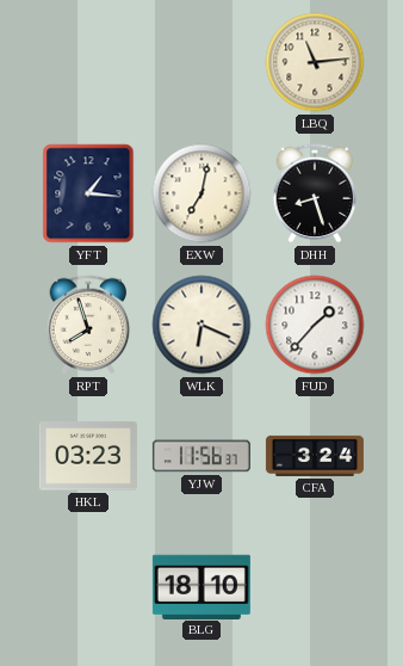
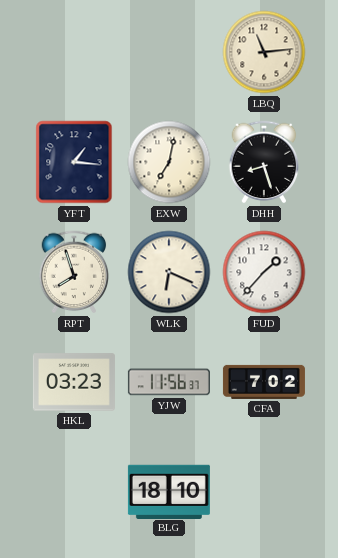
CFA: 3:24 -> 7:02
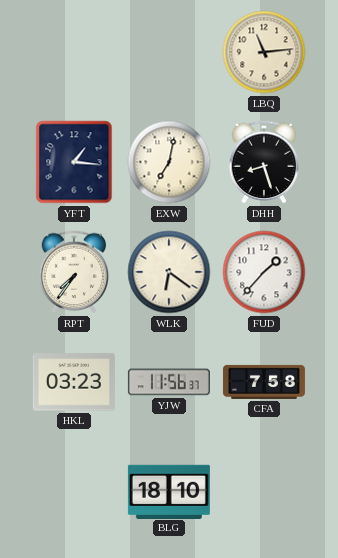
RPT: 7:57 -> 7:36
WLK: 6:19 -> 6:21
CFA: 7:02 -> 7:58
